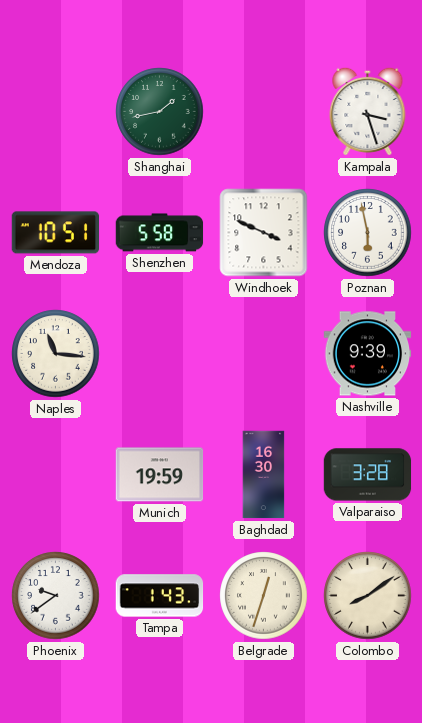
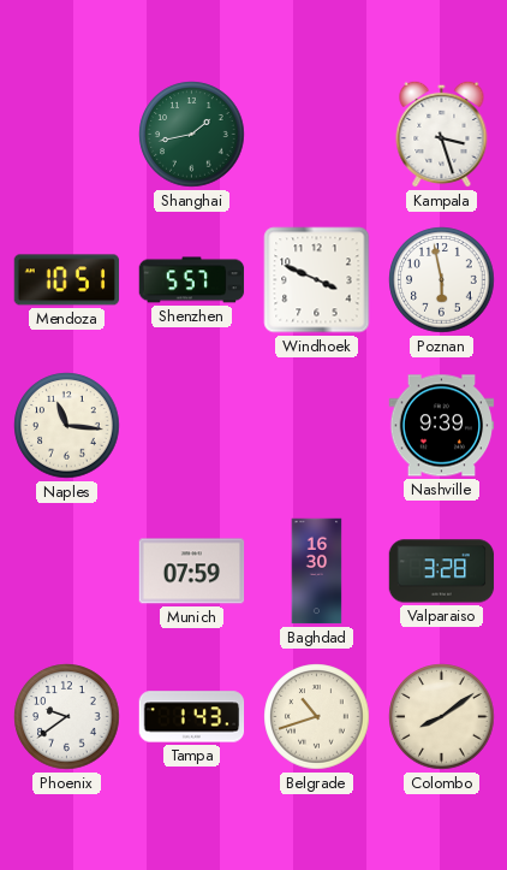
Shenzhen: 5:58 -> 5:57
Munich: 19:59 -> 07:59
Belgrade: 12:33 -> 10:42
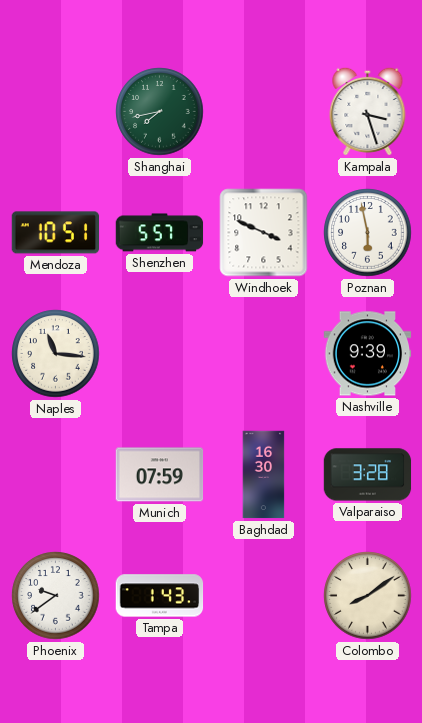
Shanghai: 1:43 -> 7:43
Belgrade: 10:42 -> none
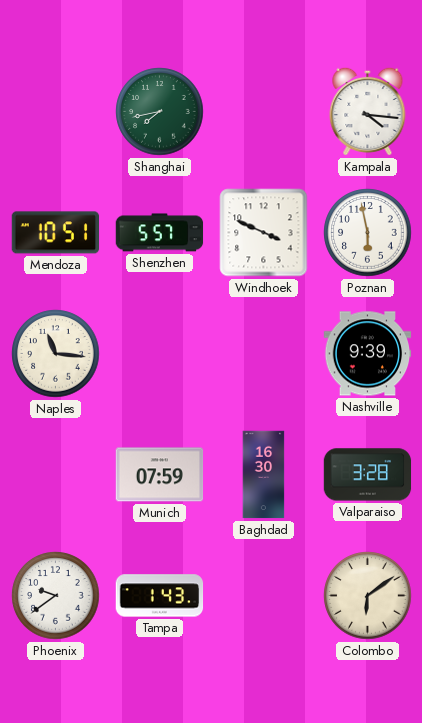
Kampala: 3:27 -> 4:16
Colombo: 8:09 -> 6:09
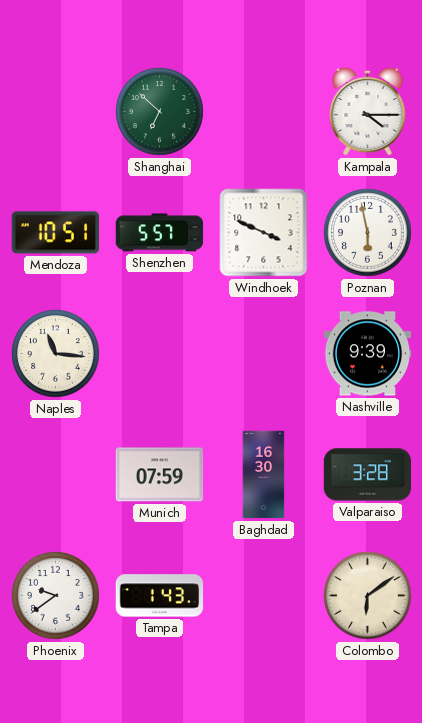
Shanghai: 7:43 -> 6:52
Kampala: 4:16 -> 4:15
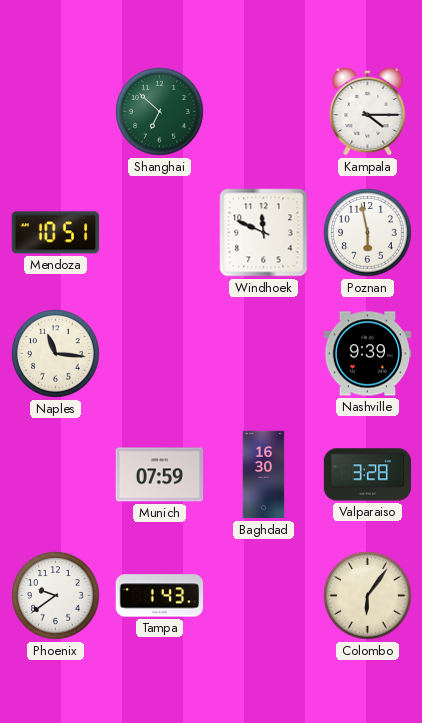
Shenzhen: 5:57 -> none
Windhoek: 3:49 -> 11:49
Colombo: 6:09 -> 6:06
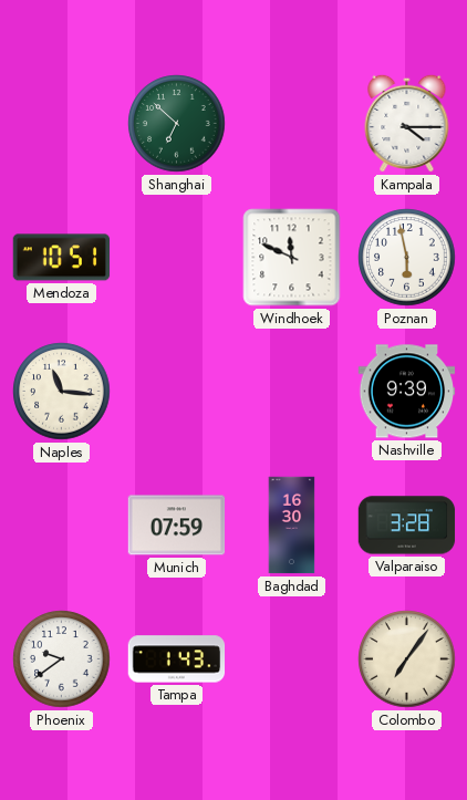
Colombo: 6:06 -> 7:06
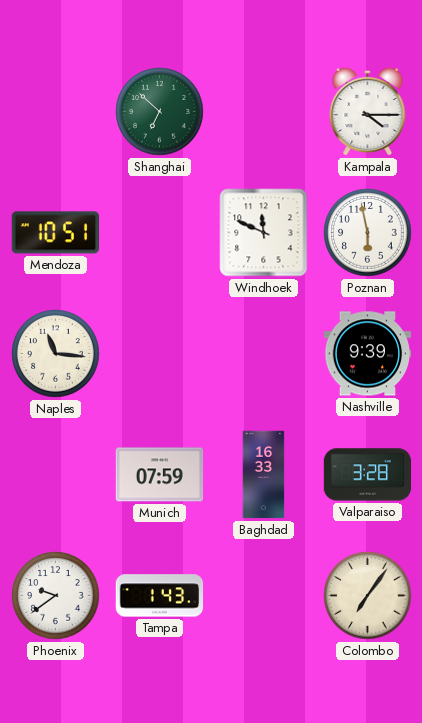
Baghdad: 16:30 -> 16:33
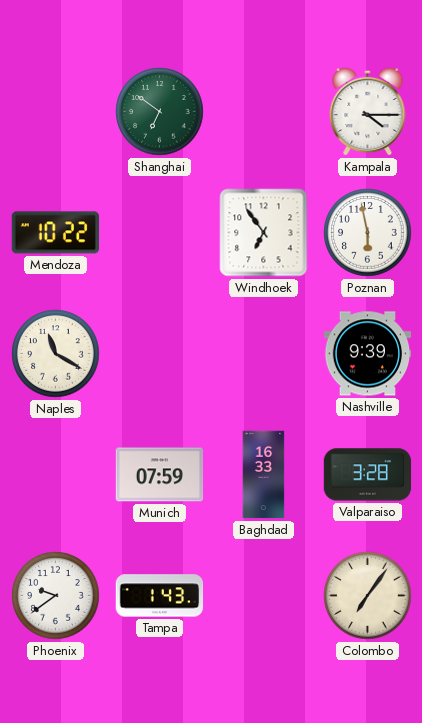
Shanghai: 6:52 -> 6:51
Mendoza: 10:51 -> 10:22
Windhoek: 11:49 -> 6:54
Naples: 11:16 -> 11:20
